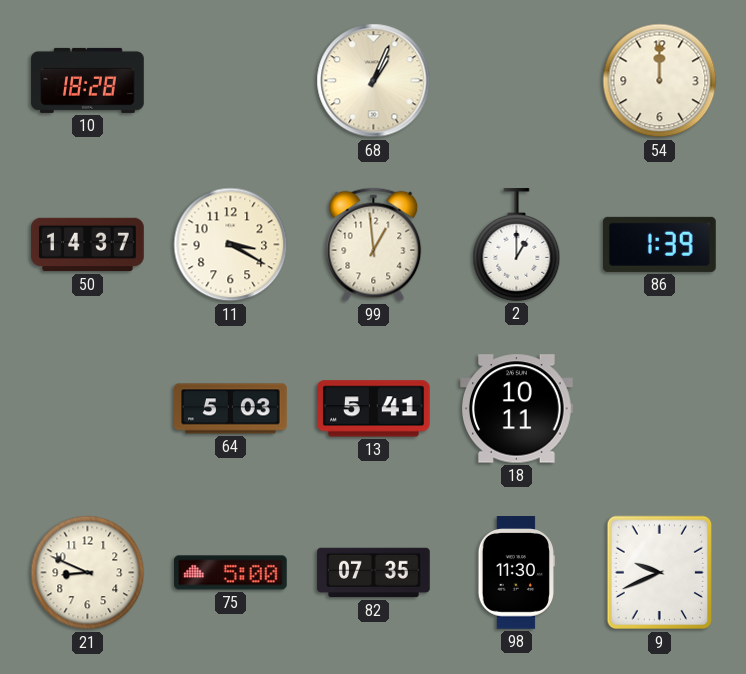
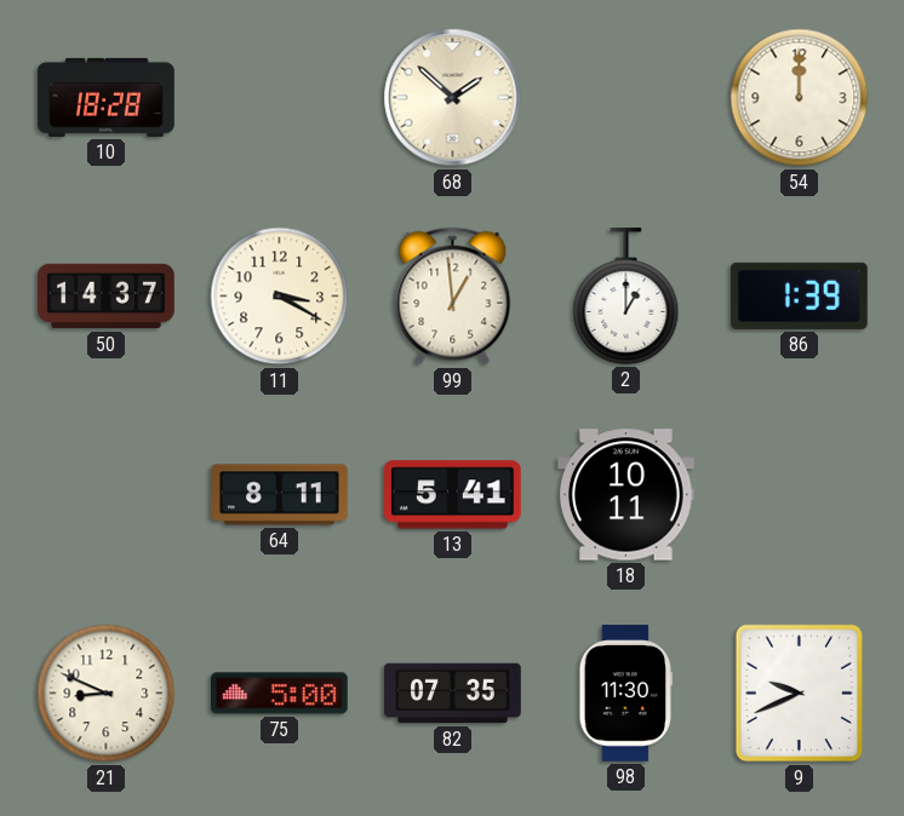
68: 1:04 -> 1:52
64: 5:03 -> 8:11
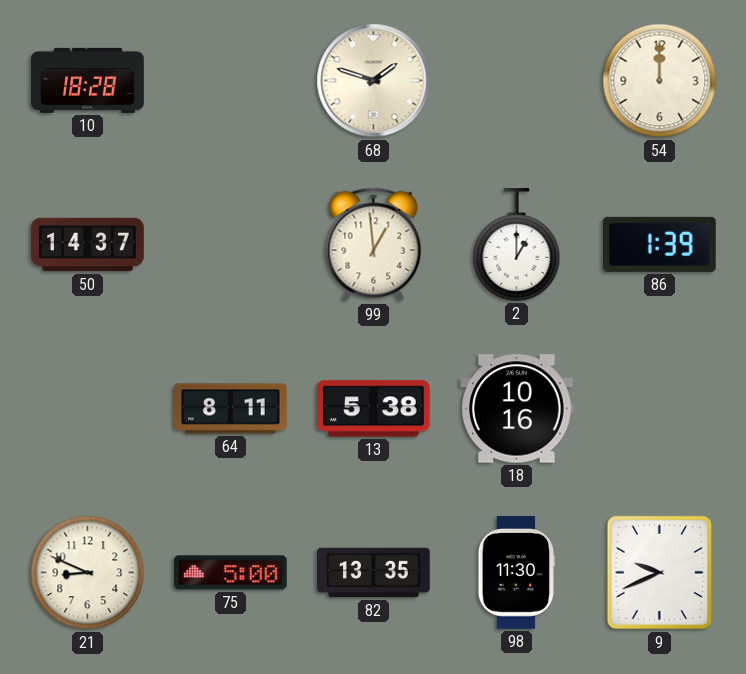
68: 1:52 -> 1:48
11: 3:20 -> none
13: 5:41 -> 5:38
18: 10:11 -> 10:16
82: 07:35 -> 13:35
